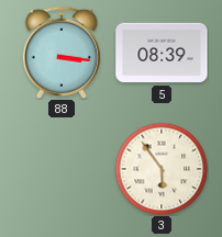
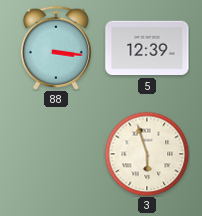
5: 08:39 -> 12:39
3: 5:54 -> 5:57
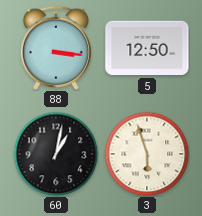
5: 12:39 -> 12:50
60: none -> 1:02
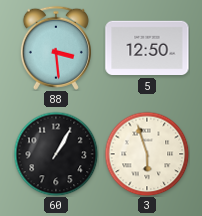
88: 3:16 -> 3:29
60: 1:02 -> 1:05
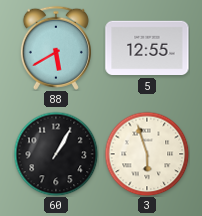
88: 3:29 -> 5:40
5: 12:50 -> 12:55
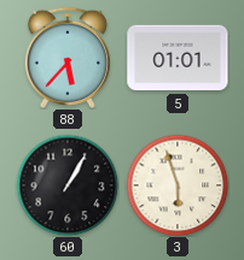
88: 5:40 -> 5:37
5: 12:55 -> 01:01
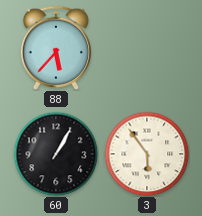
5: 01:01 -> none
3: 5:57 -> 5:54
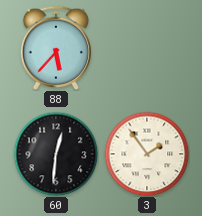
60: 1:05 -> 12:31
3: 5:54 -> 1:54
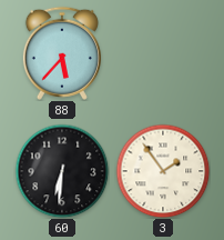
60: 12:31 -> 6:31
